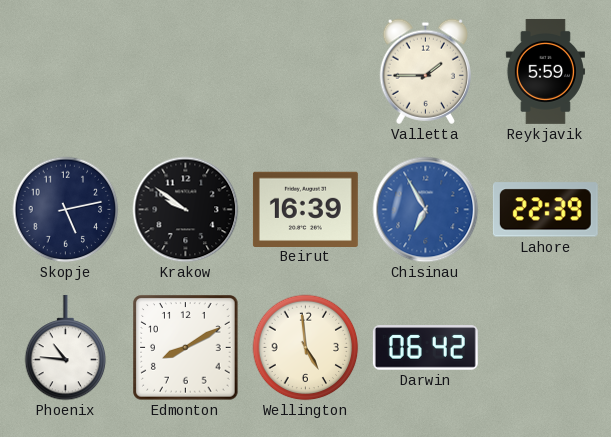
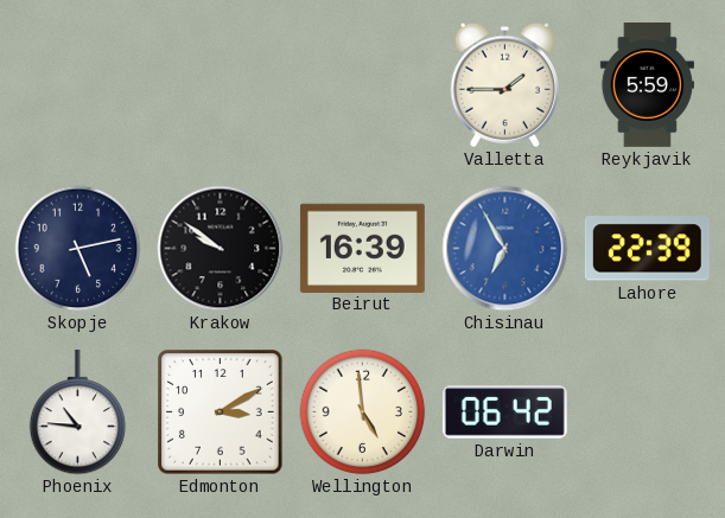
Edmonton: 8:10 -> 3:10
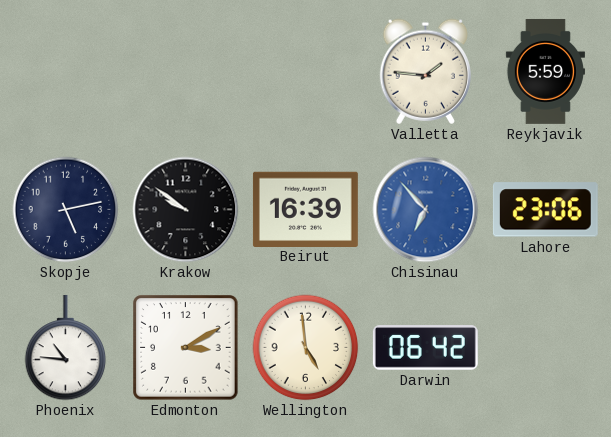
Valletta: 1:45 -> 1:46
Chisinau: 6:55 -> 6:53
Lahore: 22:39 -> 23:06
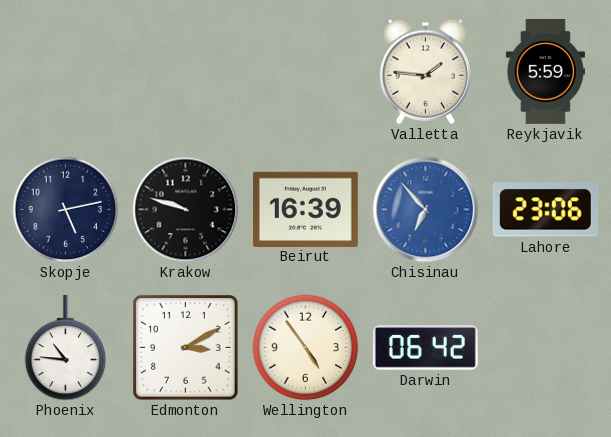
Krakow: 9:51 -> 9:48
Wellington: 4:59 -> 4:54
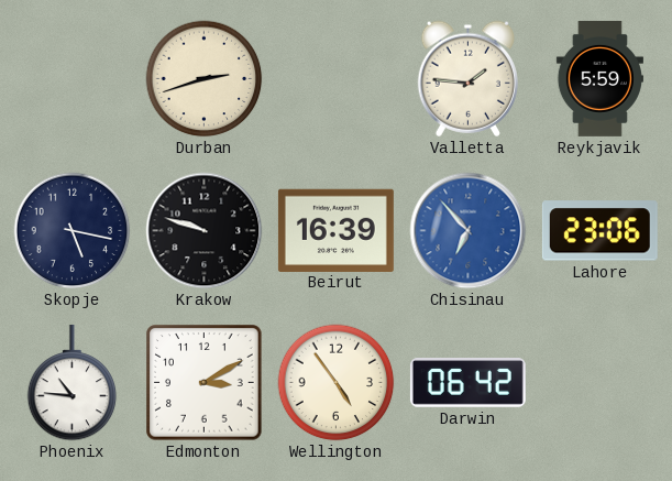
Durban: none -> 2:42
Skopje: 5:13 -> 5:17
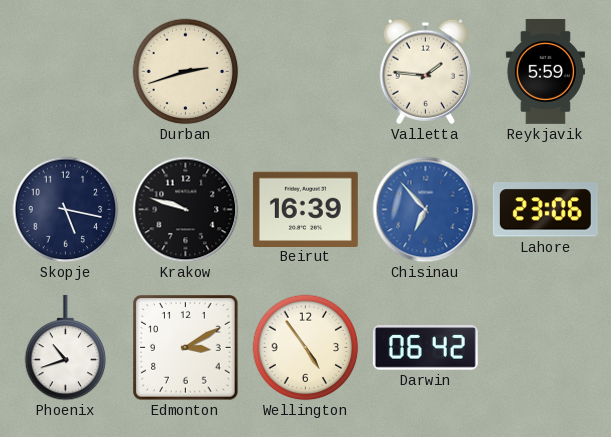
Phoenix: 10:46 -> 10:42
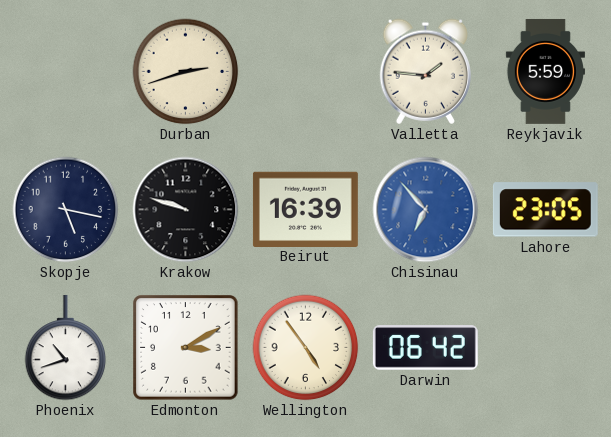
Lahore: 23:06 -> 23:05
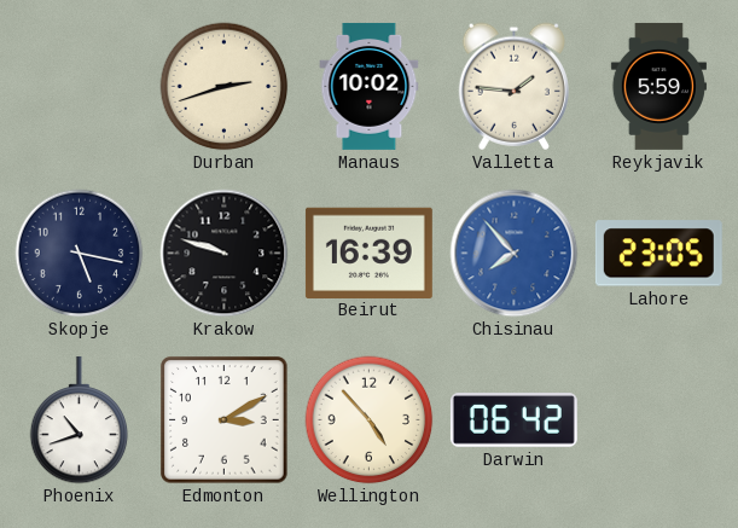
Manaus: none -> 10:02
Chisinau: 6:53 -> 7:53
Wellington: 4:54 -> 4:53
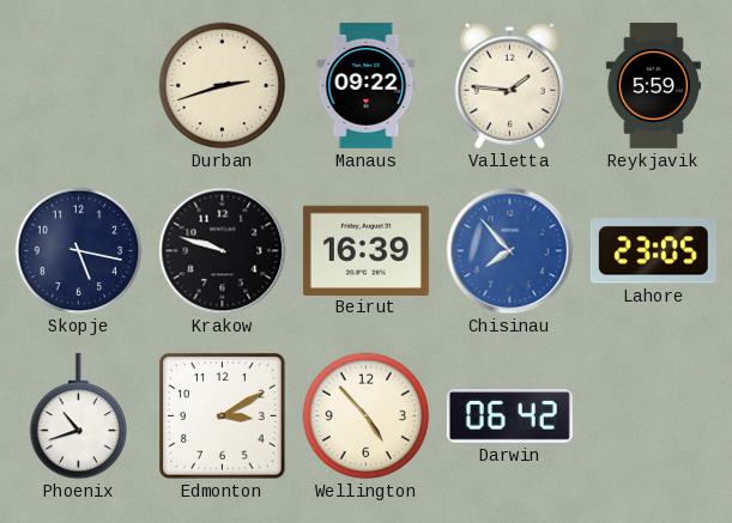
Manaus: 10:02 -> 09:22
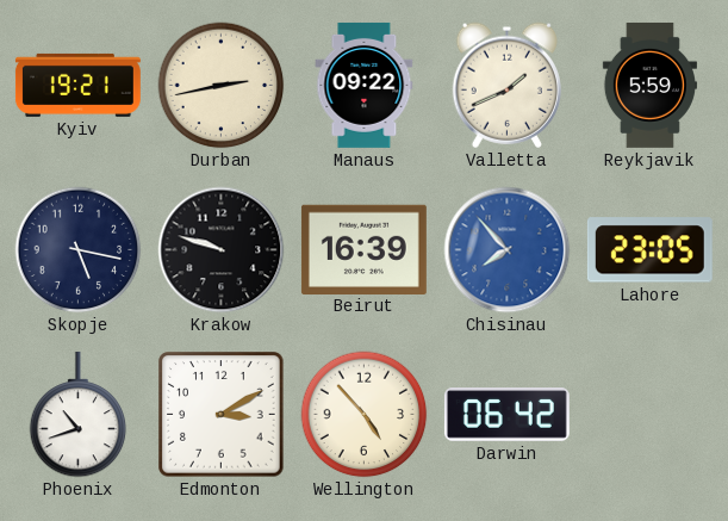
Kyiv: none -> 19:21
Durban: 2:42 -> 2:43
Valletta: 1:46 -> 1:41
